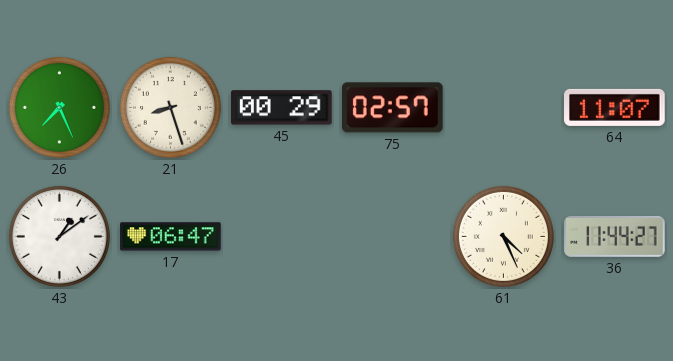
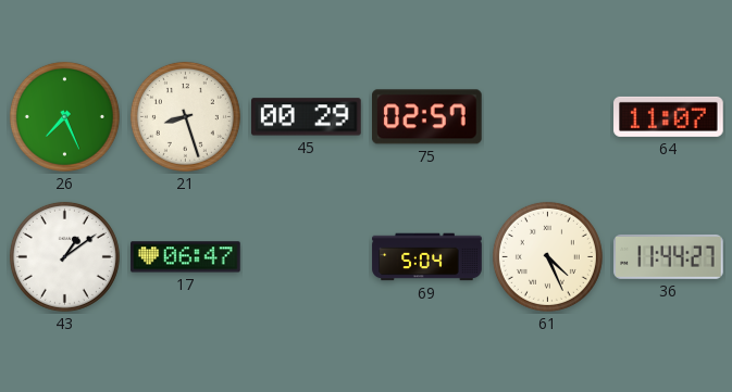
69: none -> 5:04
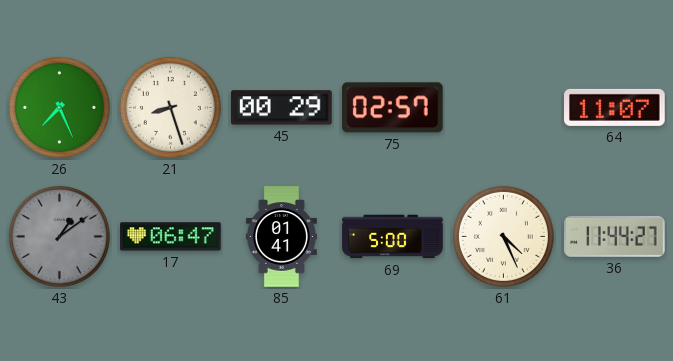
43 dial: white -> grey
85: none -> 01:41
69: 5:04 -> 5:00
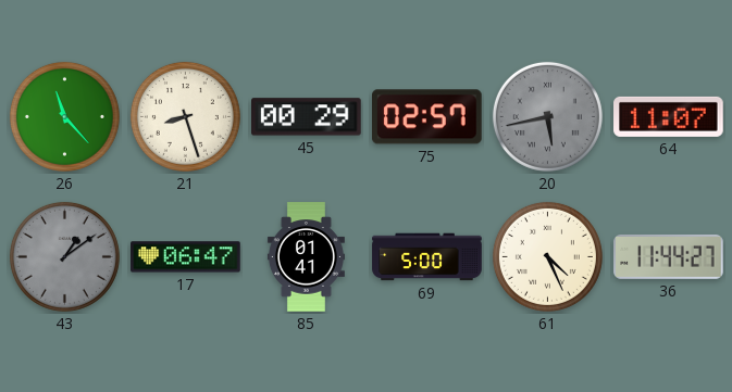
26: 7:26 -> 11:23
20: none -> 5:43
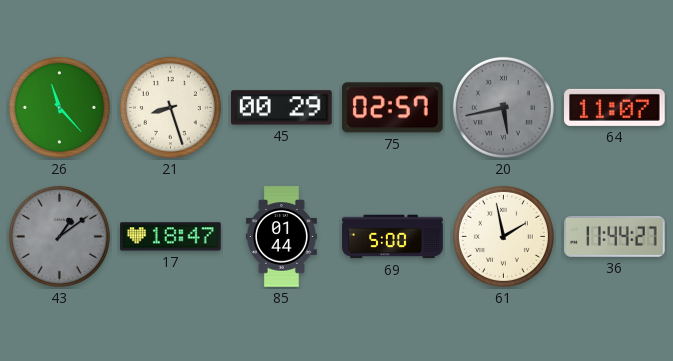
17: 06:47 -> 18:47
85: 01:41 -> 01:44
61: 4:26 -> 1:58
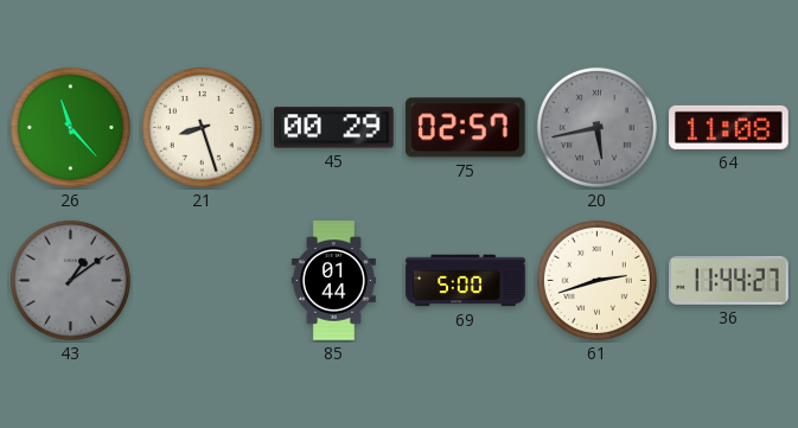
64: 11:07 -> 11:08
17: 18:47 -> none
61: 1:58 -> 2:42
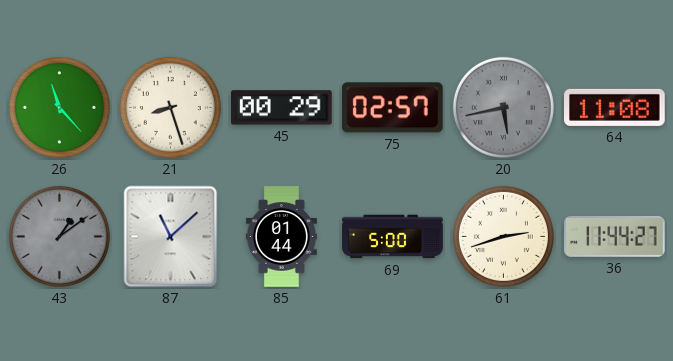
87: none -> 11:08
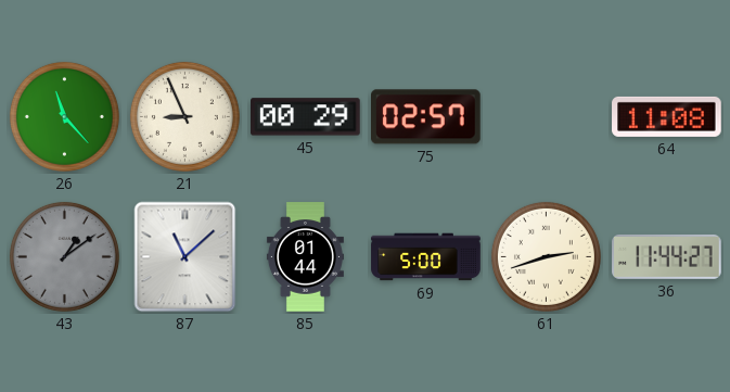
21: 8:27 -> 8:56
20: 5:43 -> none
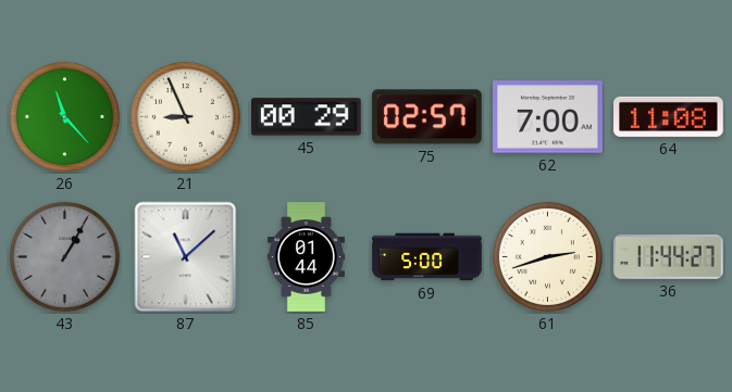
62: none -> 7:00
43: 1:09 -> 1:05
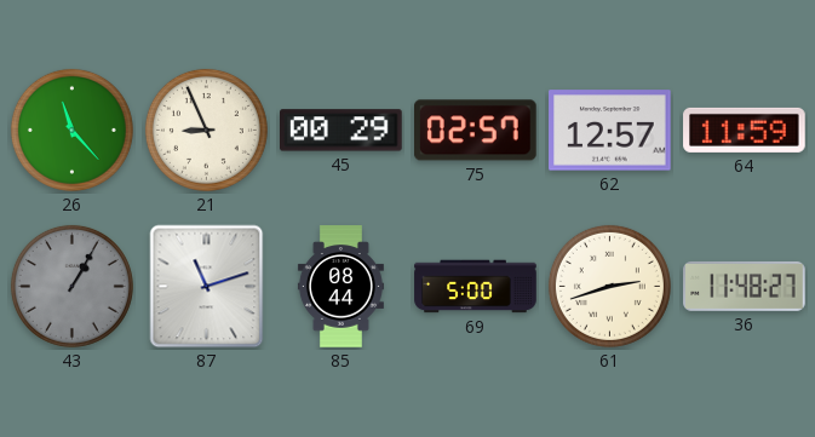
62: 7:00 -> 12:57
64: 11:08 -> 11:59
87: 11:08 -> 11:12
85: 01:44 -> 08:44
36: 11:44 -> 11:48
